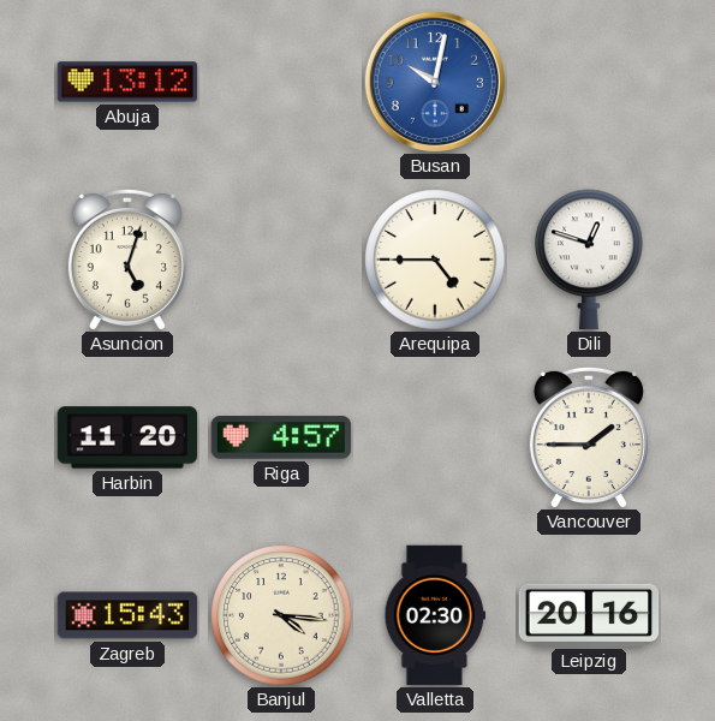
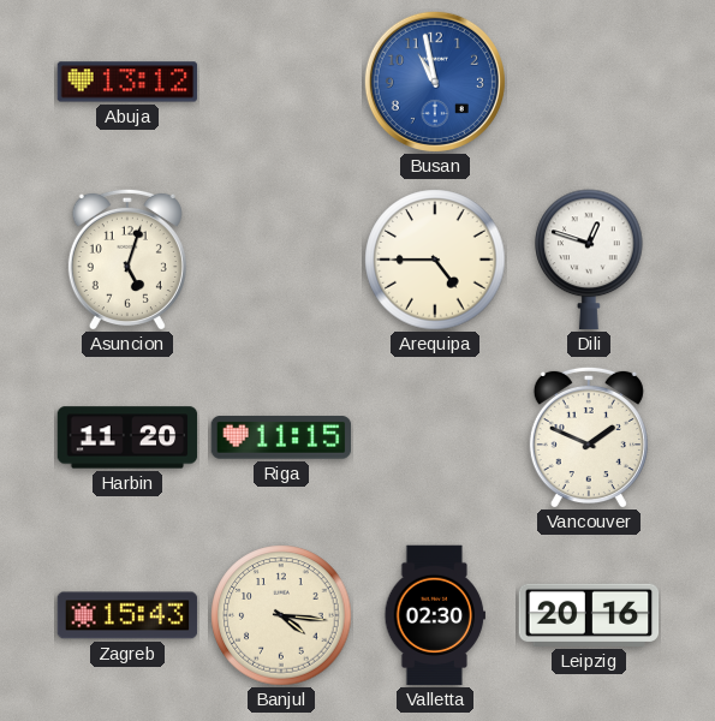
Busan: 10:02 -> 10:58
Riga: 4:57 -> 11:15
Vancouver: 1:45 -> 1:49
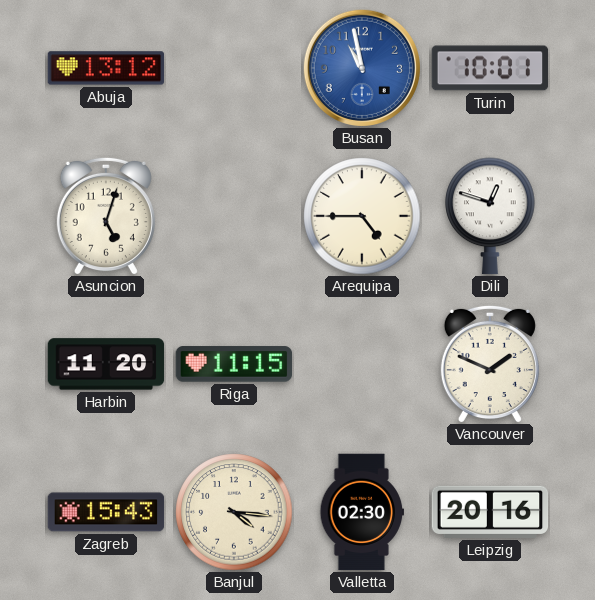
Turin: none -> 10:01
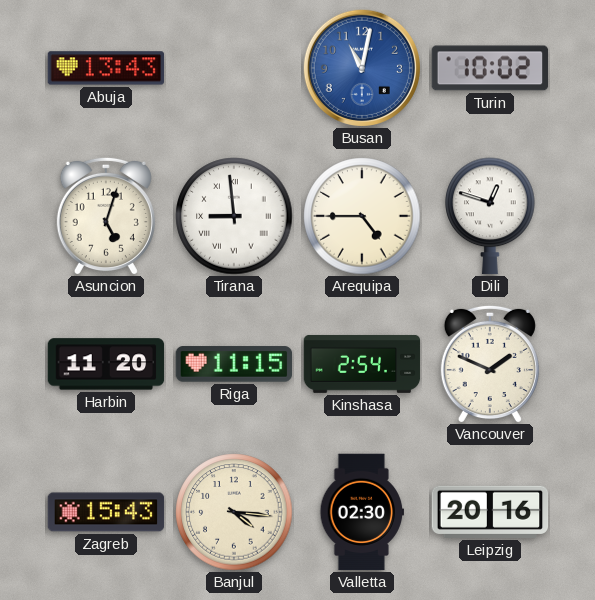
Abuja: 13:12 -> 13:43
Busan: 10:58 -> 11:02
Turin: 10:01 -> 10:02
Tirana: none -> 8:59
Kinshasa: none -> 2:54
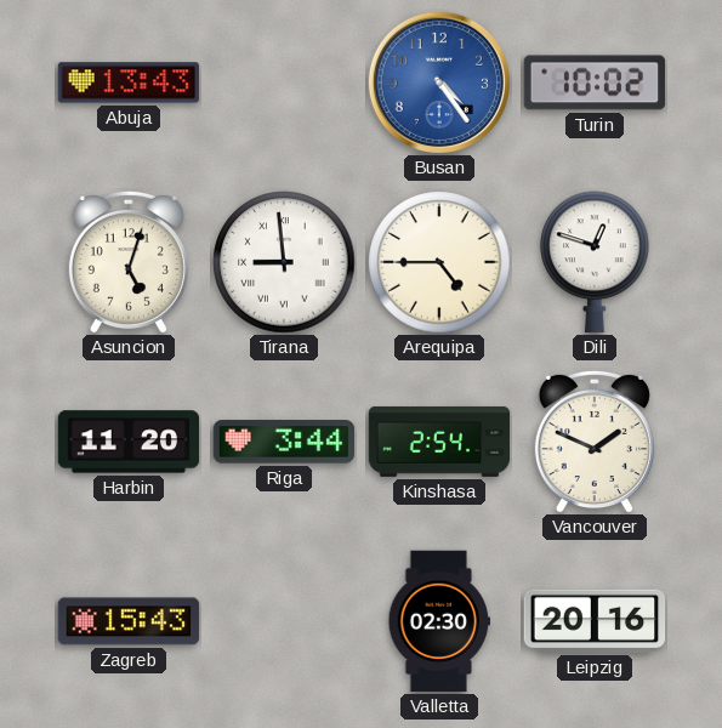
Busan: 11:02 -> 4:24
Riga: 11:15 -> 3:44
Banjul: 4:16 -> none
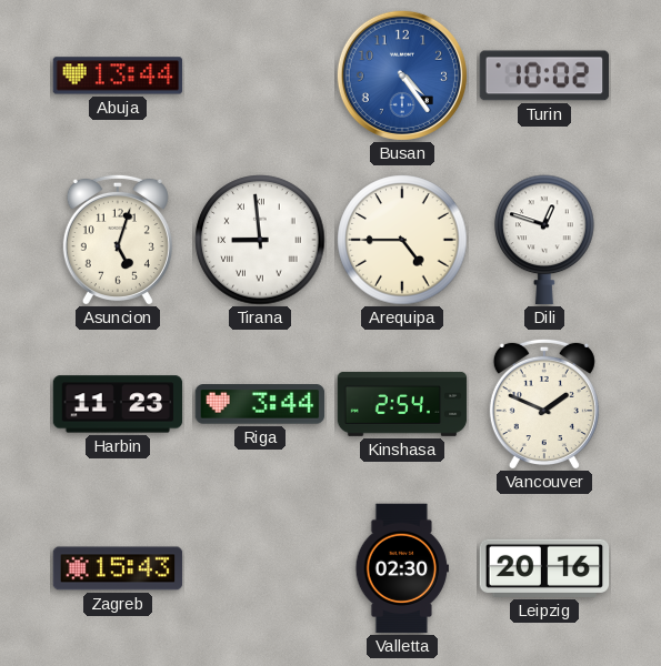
Abuja: 13:43 -> 13:44
Harbin: 11:20 -> 11:23
